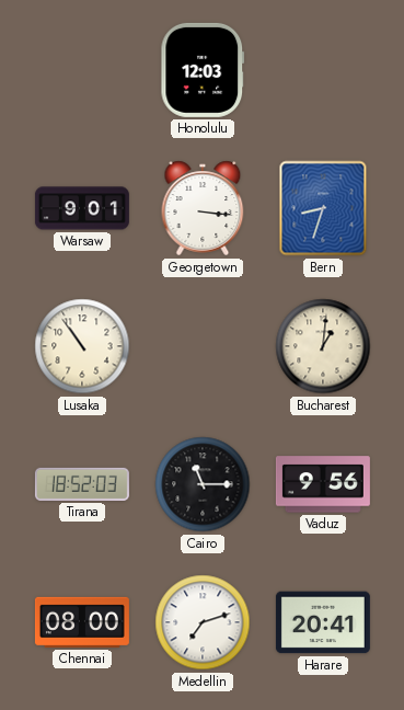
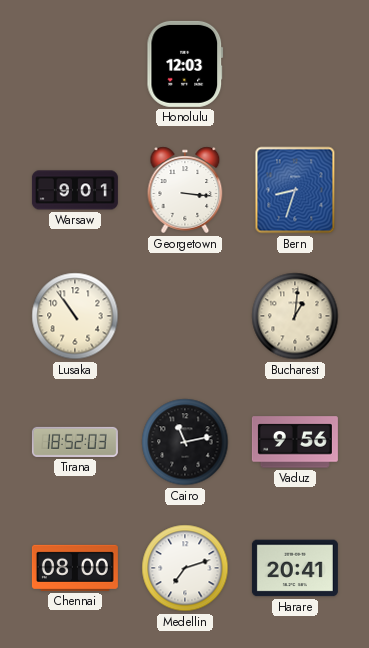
Cairo: 11:15 -> 11:13
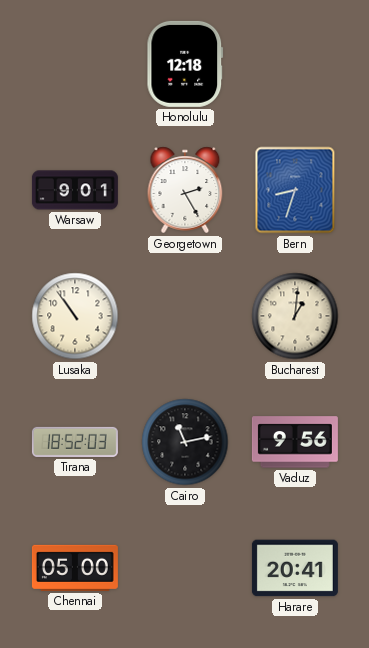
Honolulu: 12:03 -> 12:18
Georgetown: 3:16 -> 2:25
Chennai: 08:00 -> 05:00
Medellin: 7:12 -> none
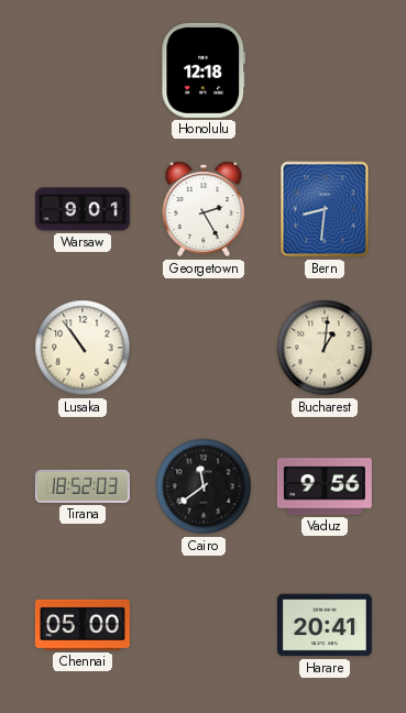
Bern: 8:33 -> 8:31
Cairo: 11:13 -> 11:39
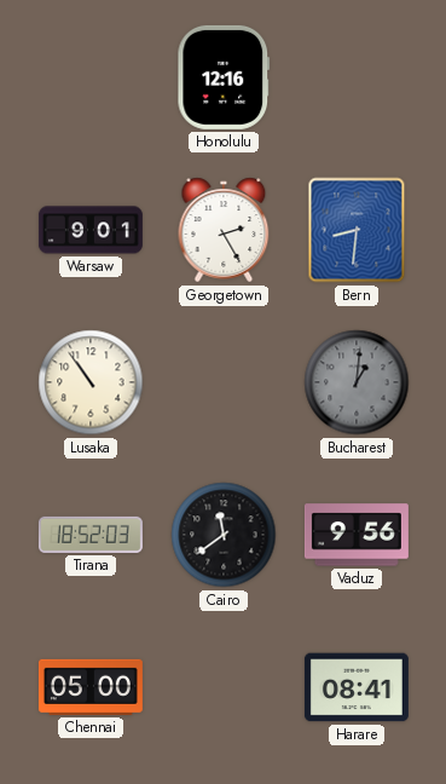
Honolulu: 12:18 -> 12:16
Bucharest dial: cream -> grey
Harare: 20:41 -> 08:41
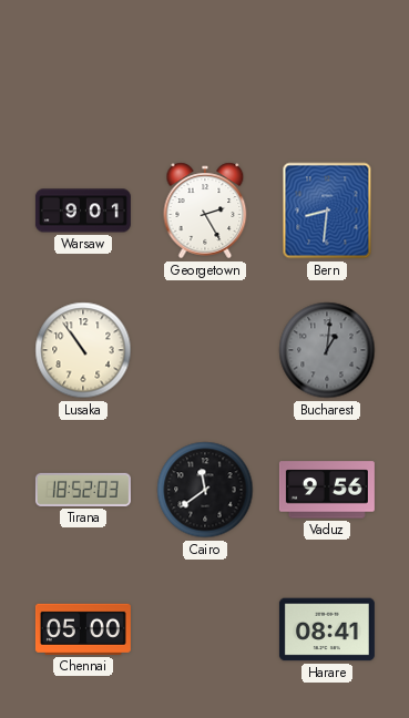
Honolulu: 12:16 -> none
